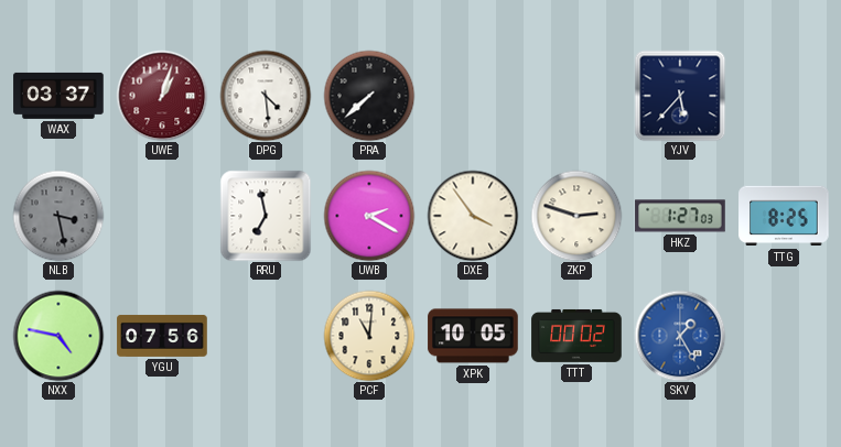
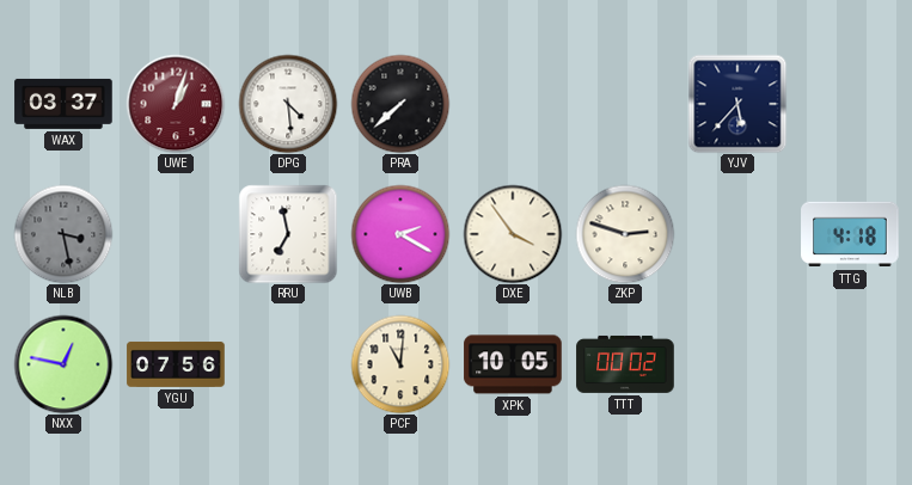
HKZ: 1:27 -> none
TTG: 8:25 -> 4:18
NXX: 4:47 -> 12:47
SKV: 1:25 -> none
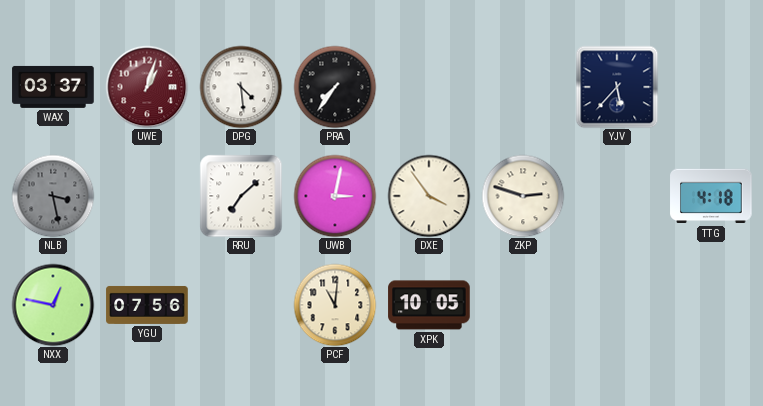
PRA: 7:38 -> 7:36
RRU: 6:58 -> 7:08
UWB: 2:20 -> 3:02
TTT: 00:02 -> none
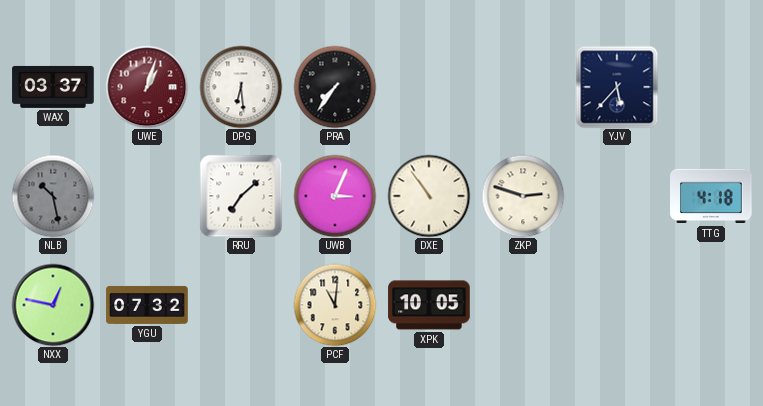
DPG: 4:29 -> 6:29
NLB: 3:28 -> 10:28
UWB: 3:02 -> 3:04
DXE: 3:54 -> 10:54
YGU: 07:56 -> 07:32
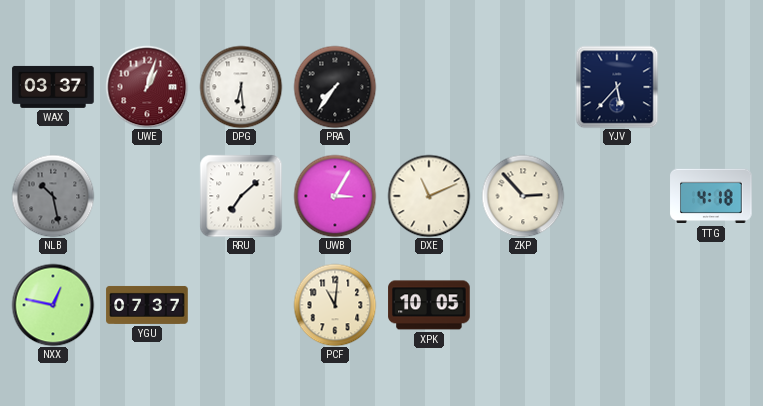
UWB: 3:04 -> 3:05
DXE: 10:54 -> 11:11
ZKP: 2:48 -> 2:53
YGU: 07:32 -> 07:37
